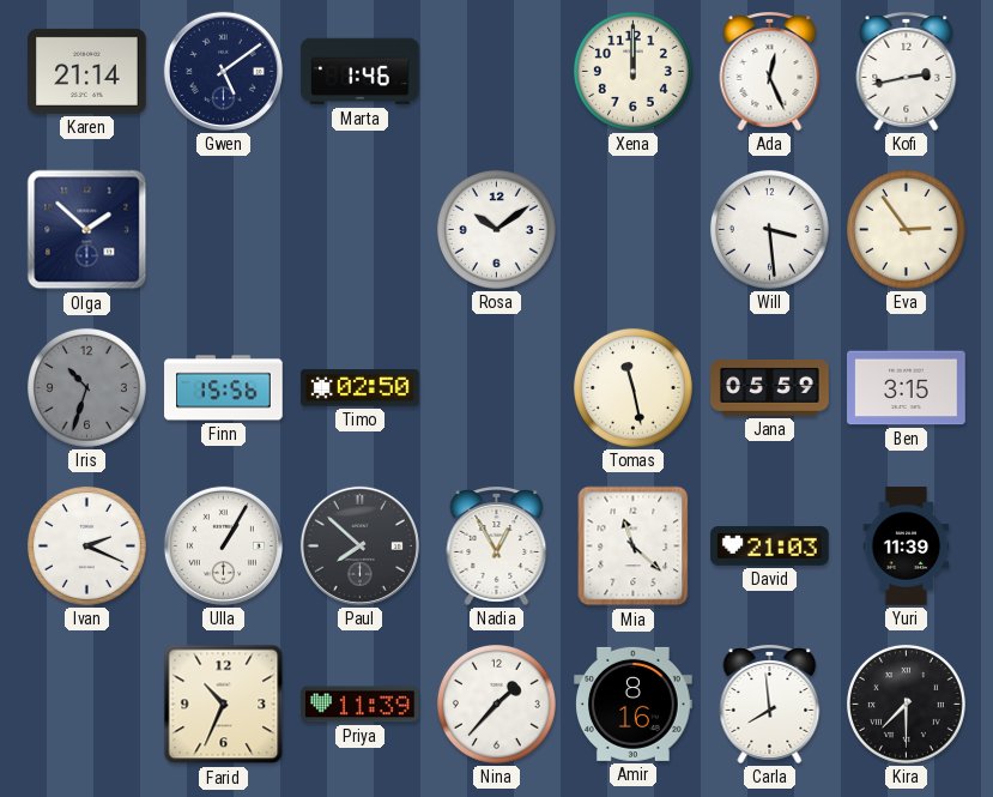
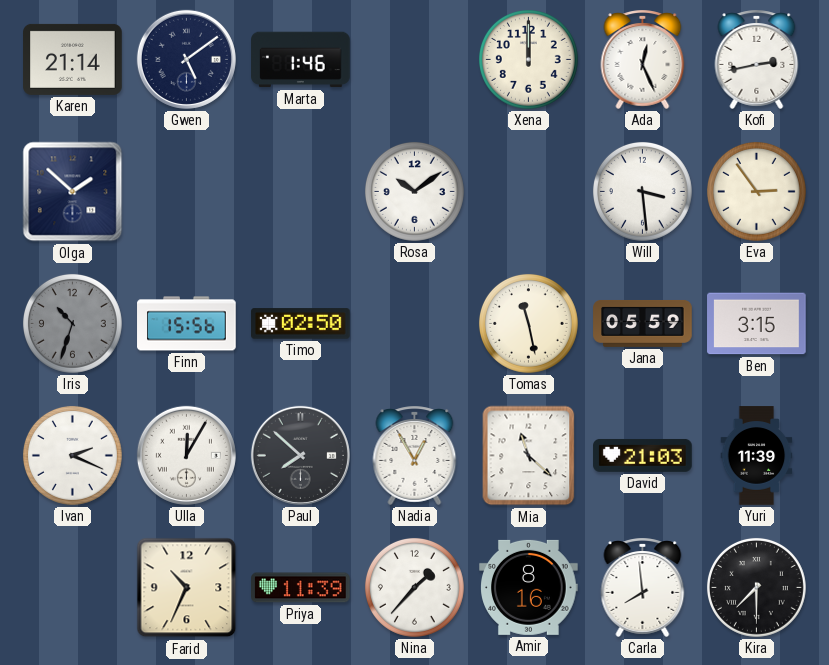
Ulla: 1:05 -> 12:05
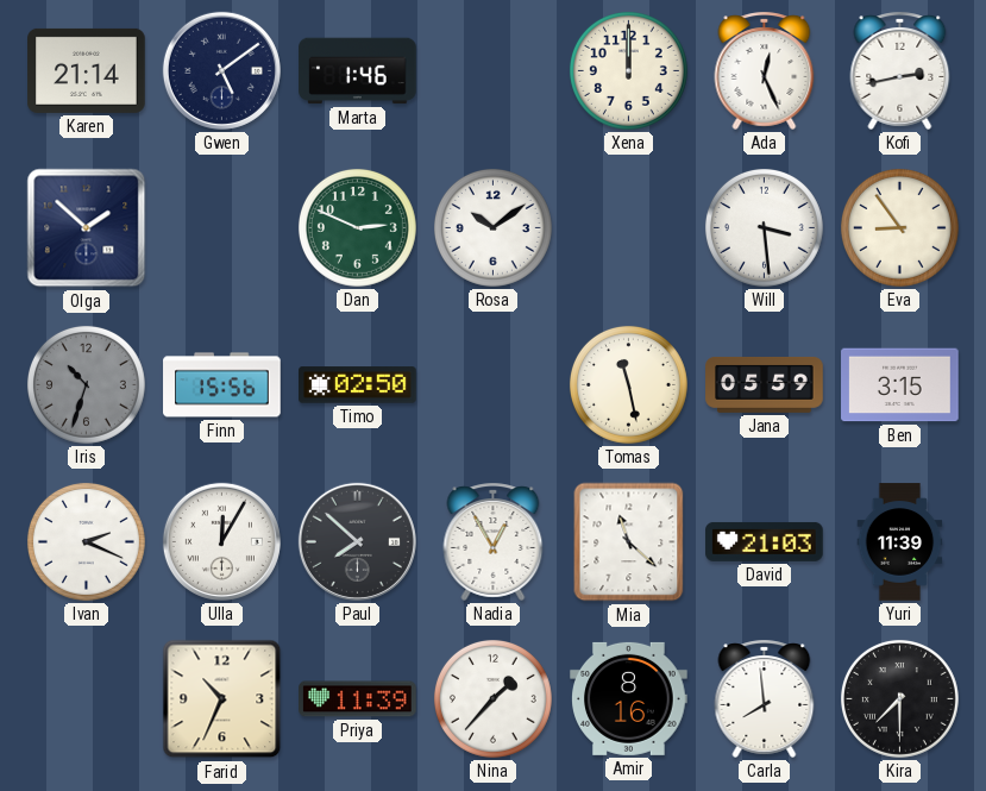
Dan: none -> 2:49
Eva: 2:54 -> 8:54
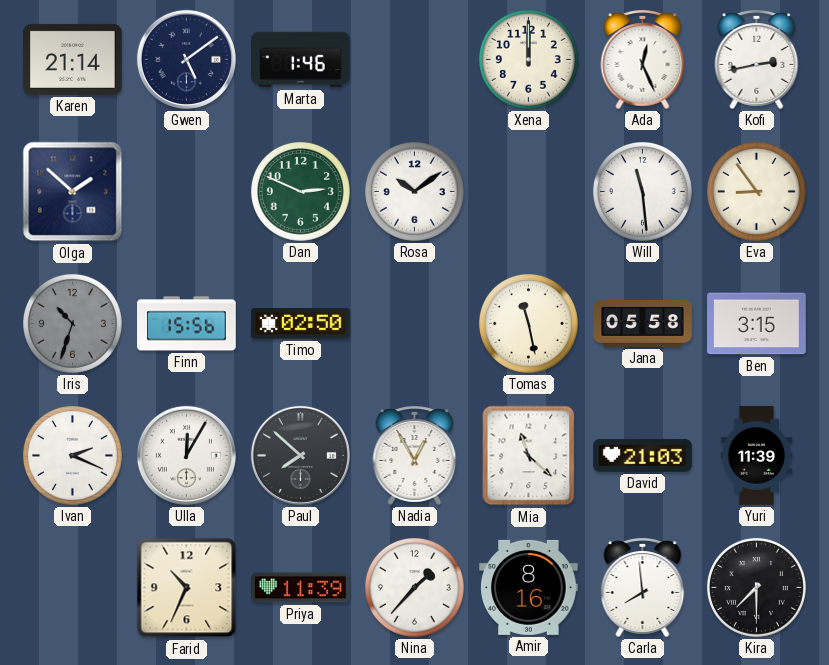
Will: 3:29 -> 11:29
Jana: 05:59 -> 05:58
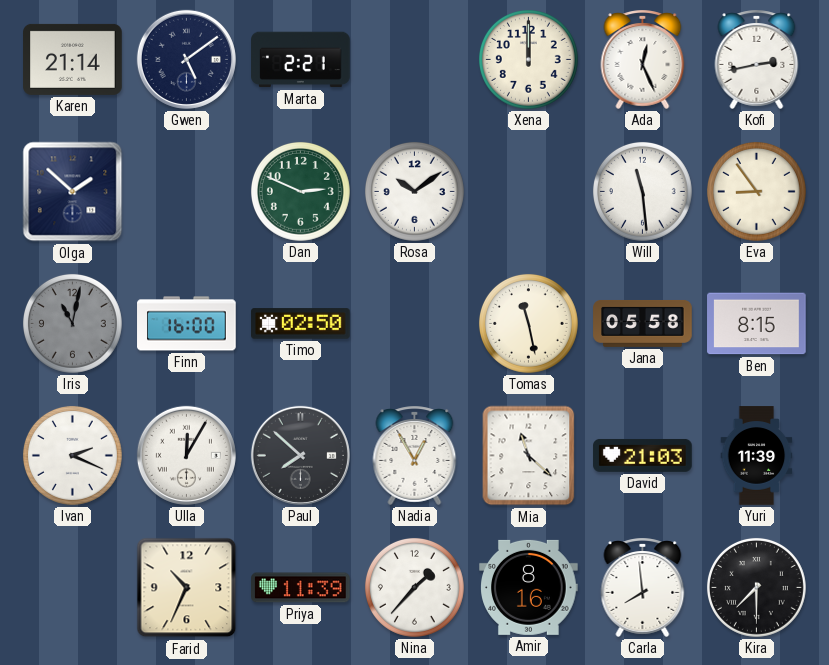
Marta: 1:46 -> 2:21
Iris: 10:33 -> 11:02
Finn: 15:56 -> 16:00
Ben: 3:15 -> 8:15
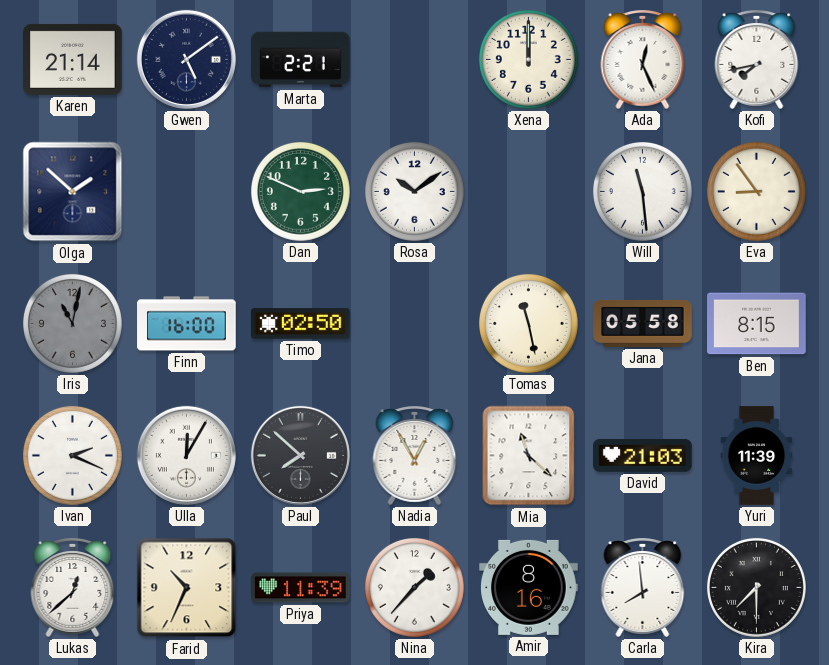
Kofi: 2:43 -> 7:43
Lukas: none -> 12:38
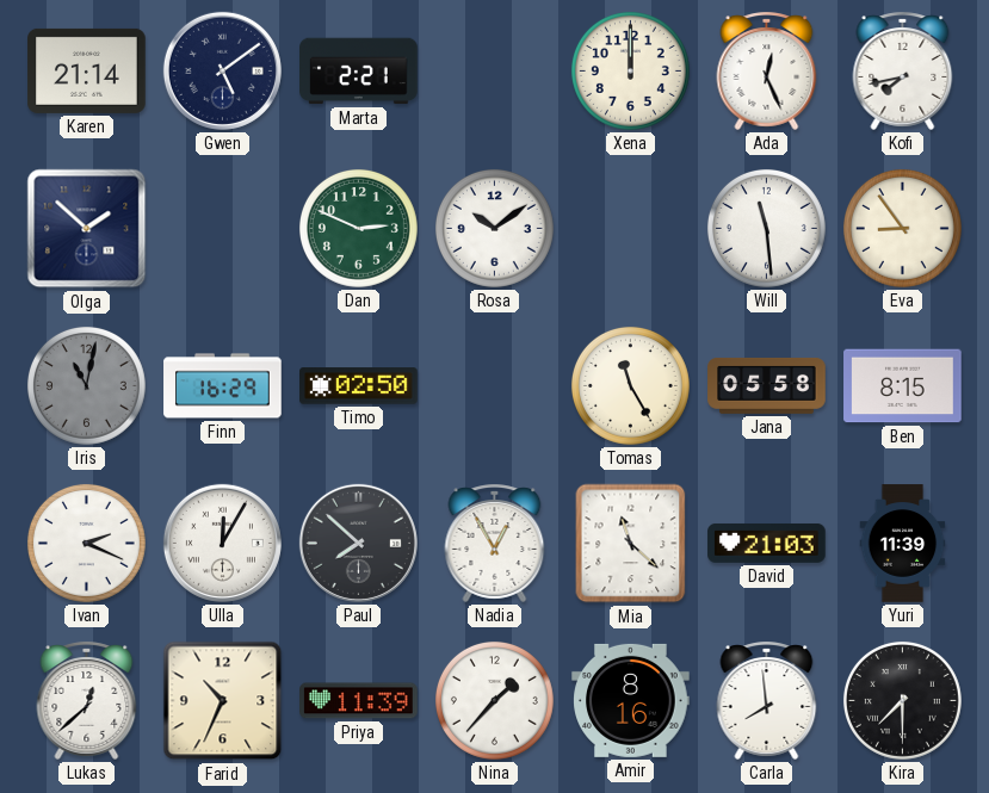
Finn: 16:00 -> 16:29
Tomas: 11:28 -> 11:25
